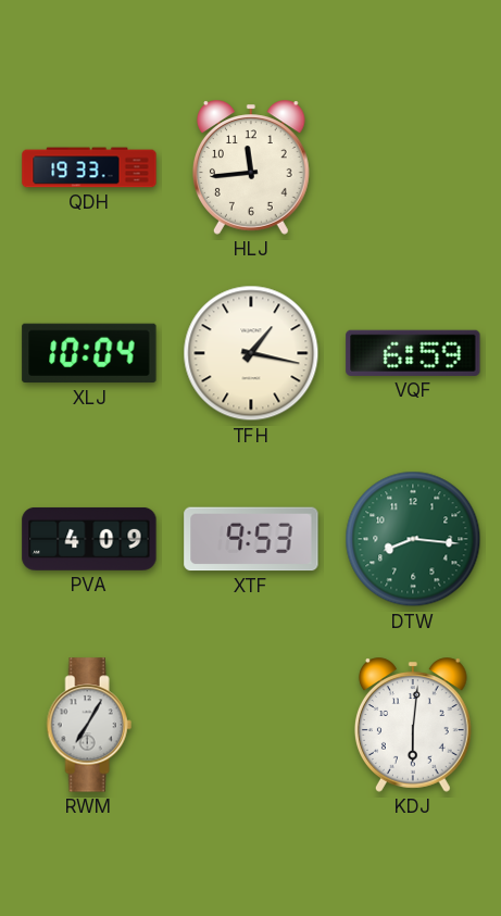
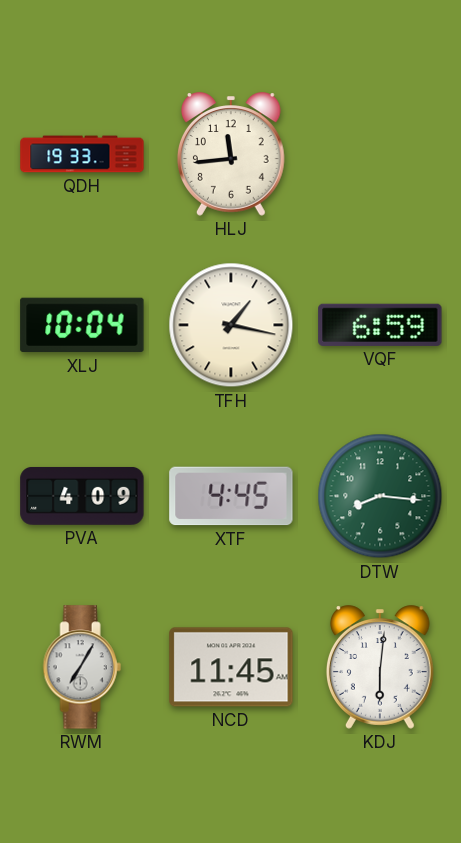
XTF: 9:53 -> 4:45
NCD: none -> 11:45
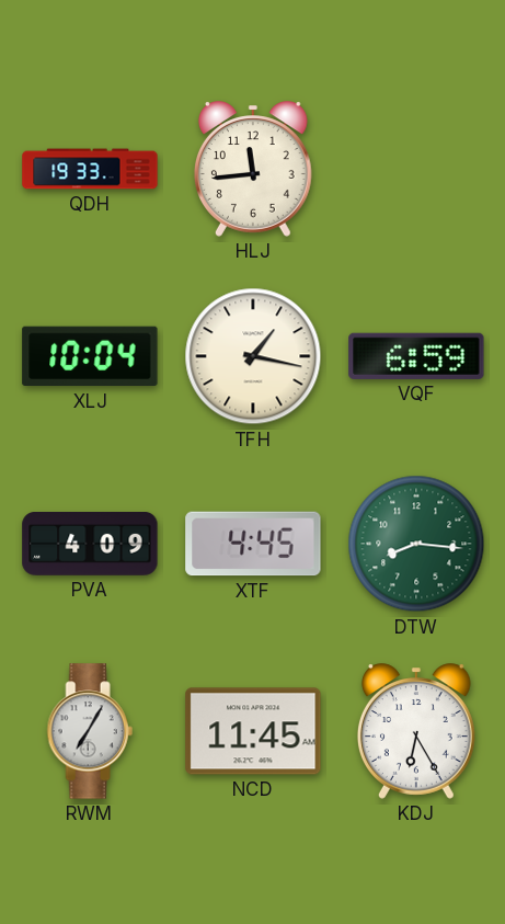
KDJ: 6:01 -> 6:25
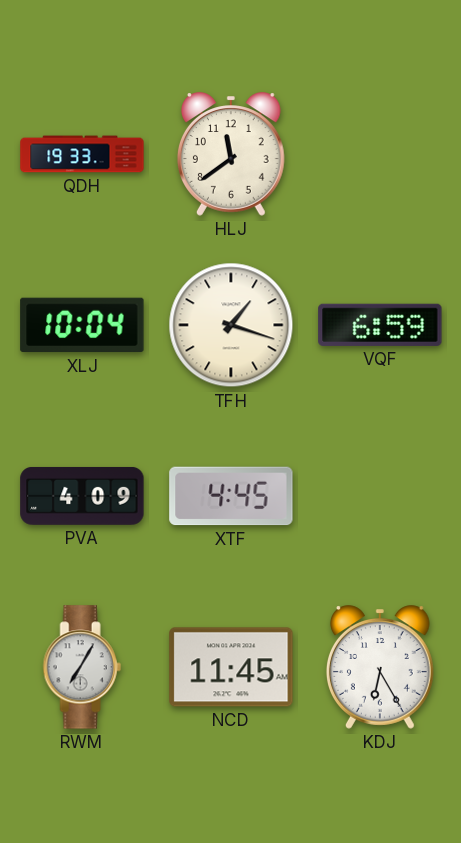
HLJ: 11:44 -> 11:39
TFH: 1:17 -> 1:18
DTW: 8:16 -> none
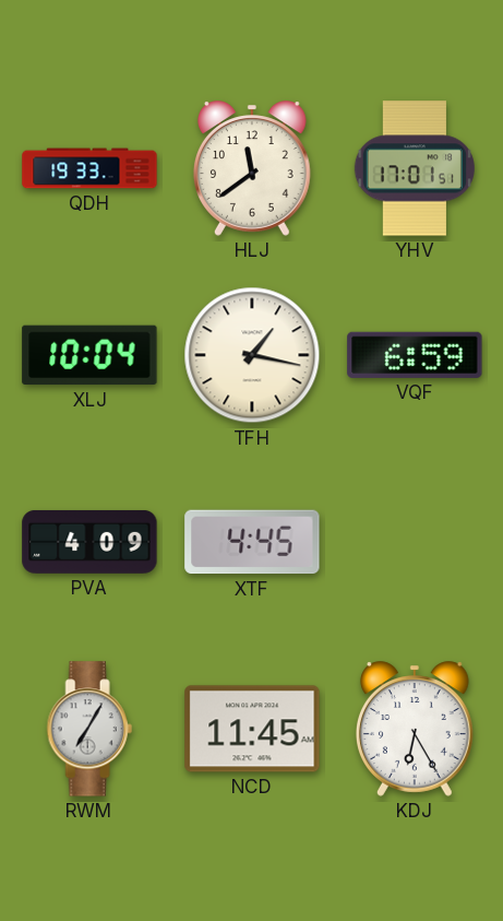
YHV: none -> 17:01
TFH: 1:18 -> 1:17
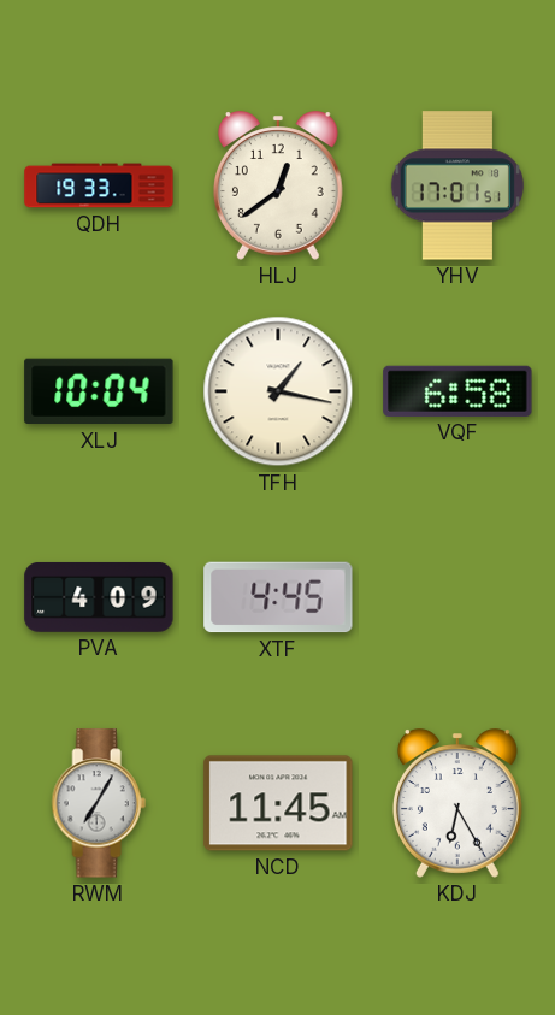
HLJ: 11:39 -> 12:39
VQF: 6:59 -> 6:58
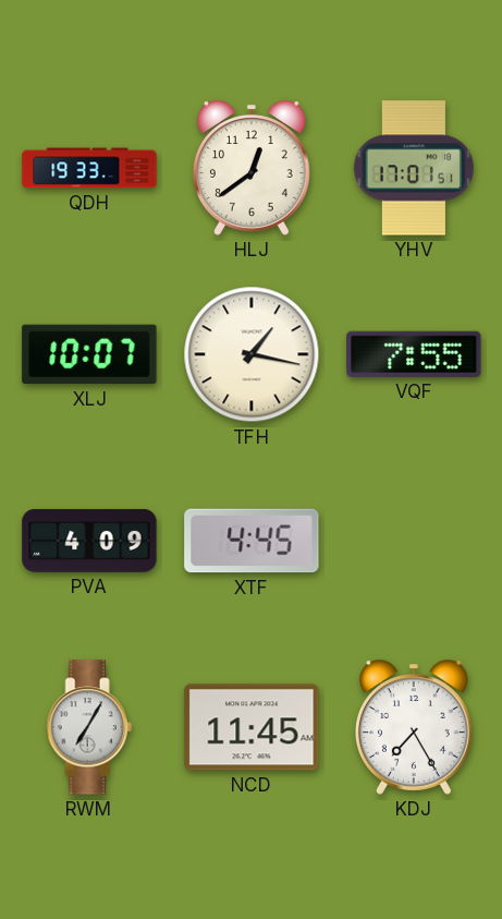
XLJ: 10:04 -> 10:07
VQF: 6:58 -> 7:55
KDJ: 6:25 -> 7:25
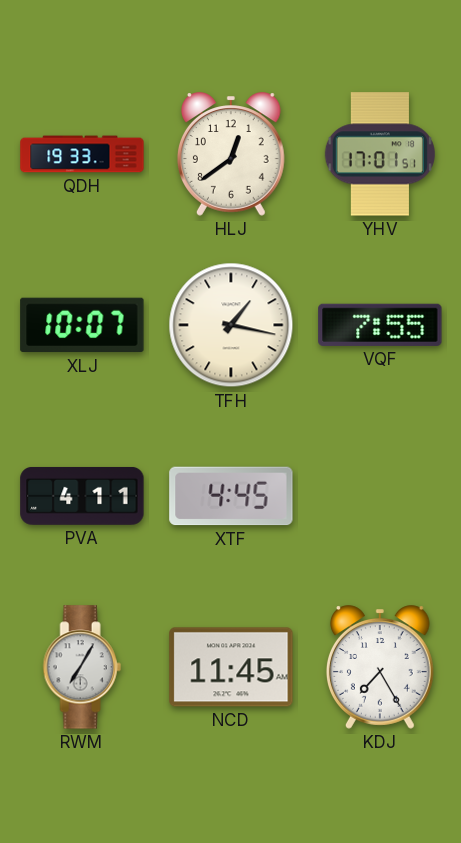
PVA: 4:09 -> 4:11
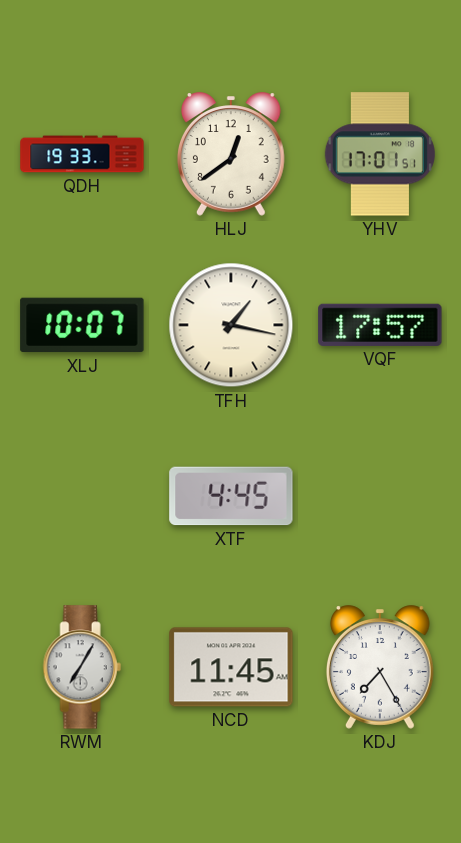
VQF: 7:55 -> 17:57
PVA: 4:11 -> none
